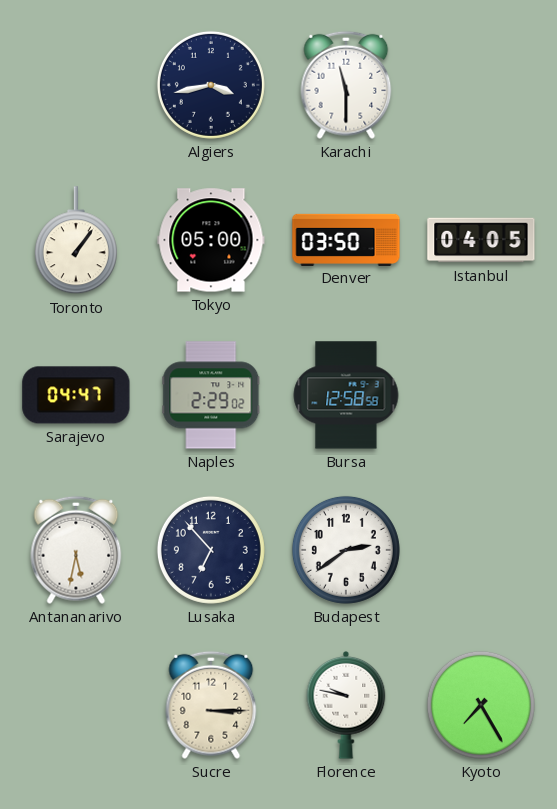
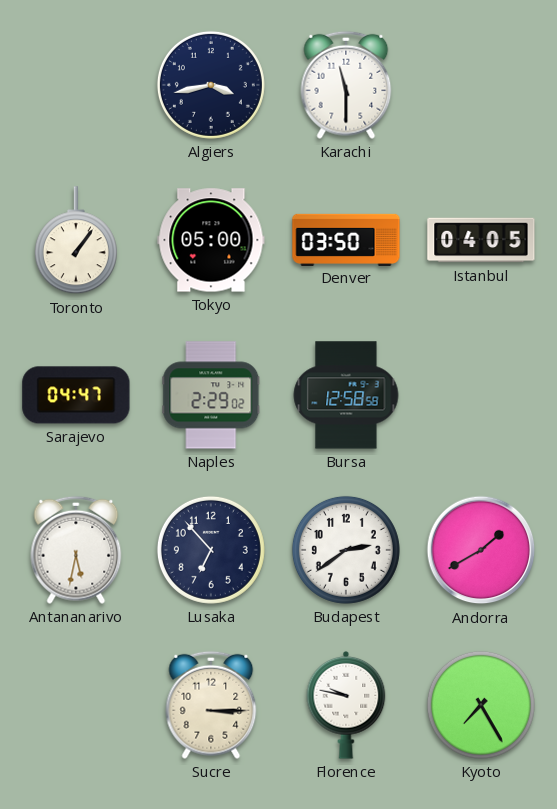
Andorra: none -> 1:40
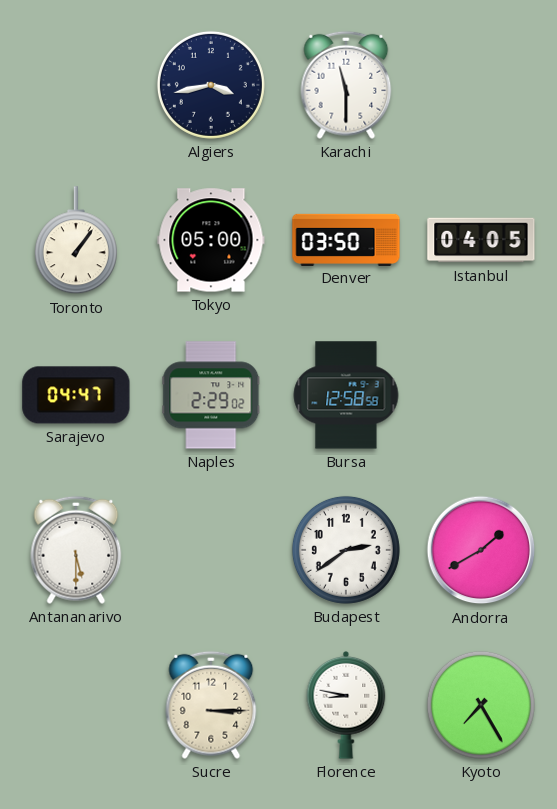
Antananarivo: 5:32 -> 5:30
Lusaka: 6:53 -> none
Florence: 9:47 -> 8:47
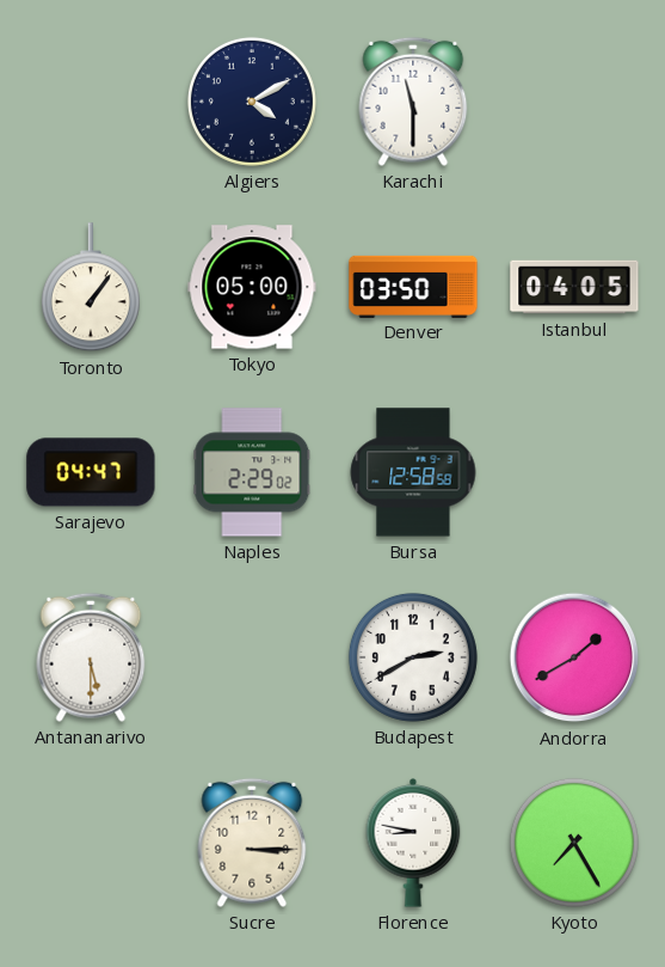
Algiers: 3:43 -> 4:10
Budapest: 2:39 -> 2:40
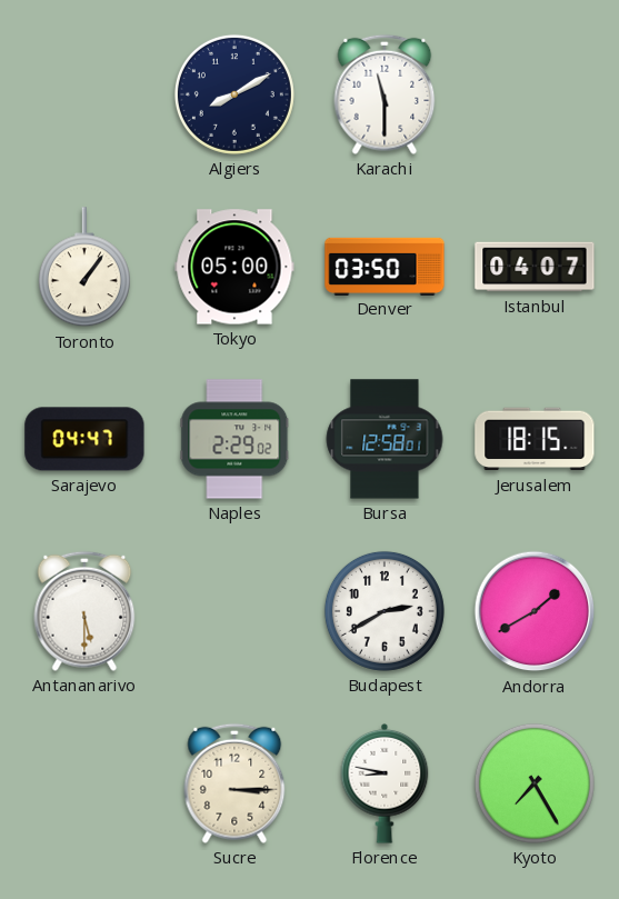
Algiers: 4:10 -> 8:10
Istanbul: 04:05 -> 04:07
Bursa: 12:58:58 -> 12:58:01
Jerusalem: none -> 18:15
